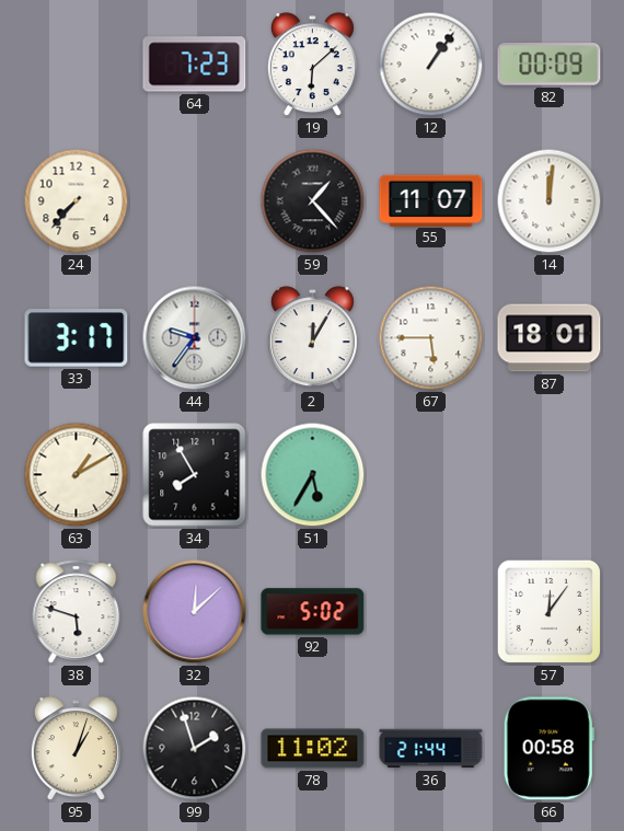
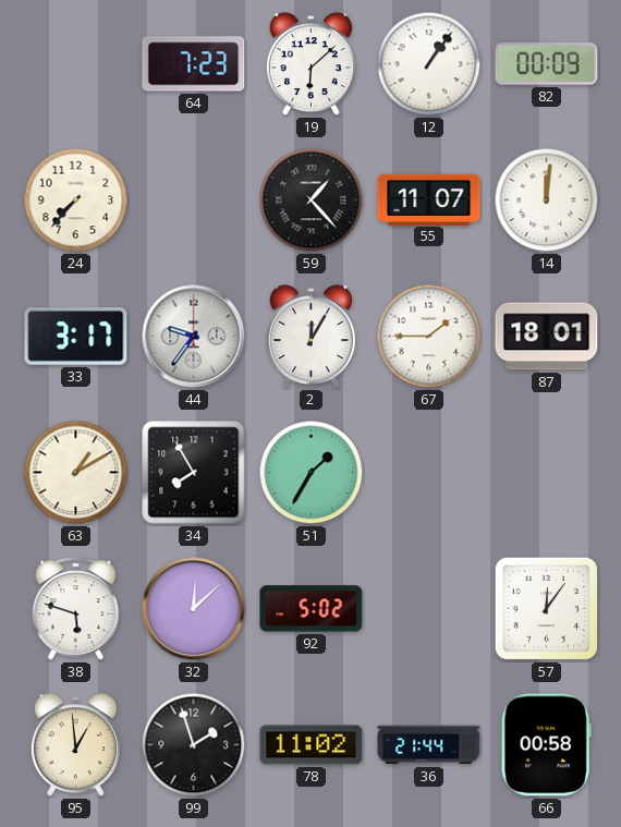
67: 5:45 -> 1:45
51: 5:35 -> 1:35
95: 1:03 -> 12:59
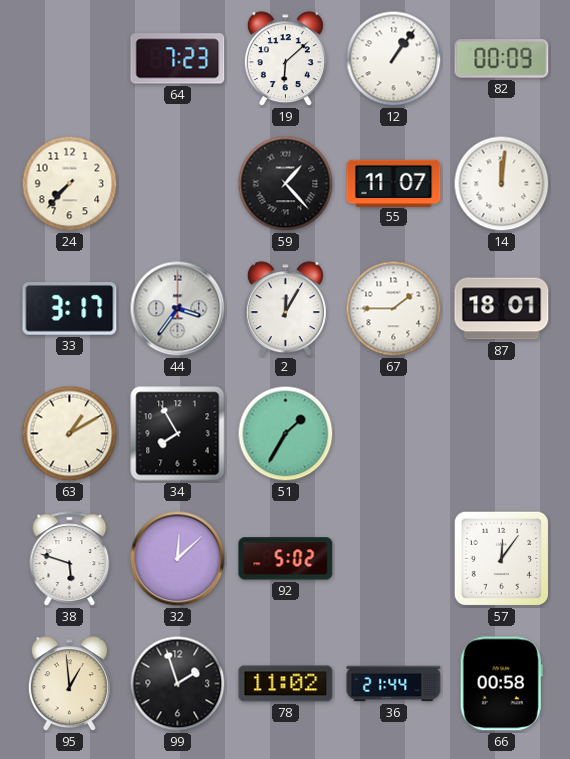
44: 9:36 -> 3:36
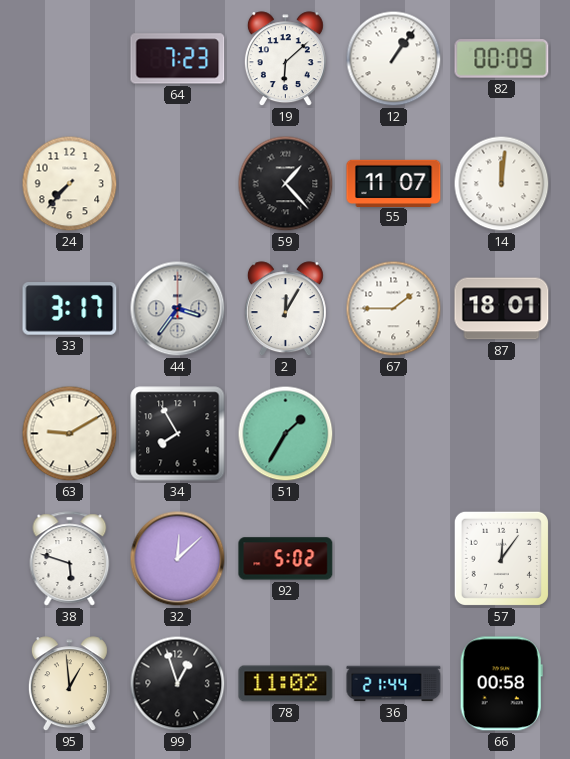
63: 1:10 -> 9:10
99: 1:57 -> 12:57
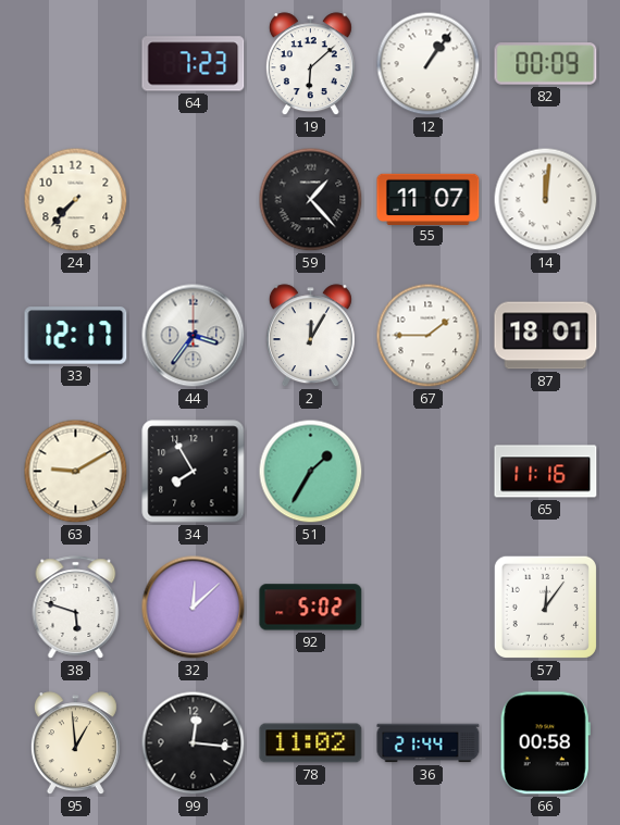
33: 3:17 -> 12:17
65: none -> 11:16
99: 12:57 -> 12:16
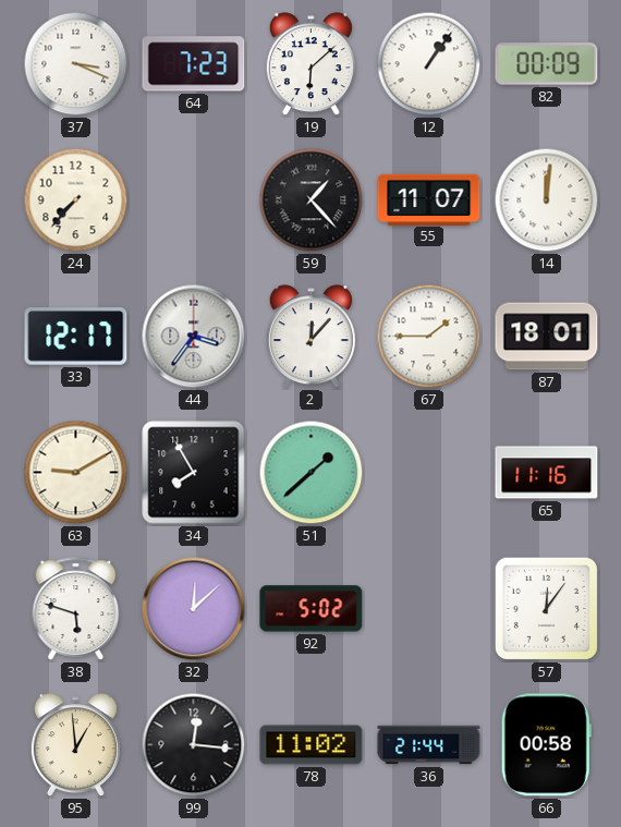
37: none -> 3:19
2: 12:05 -> 12:07
51: 1:35 -> 1:38
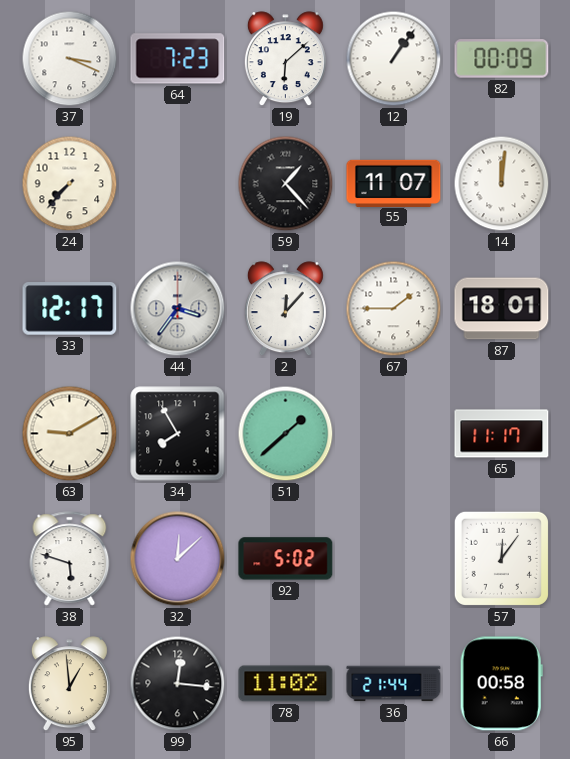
65: 11:16 -> 11:17
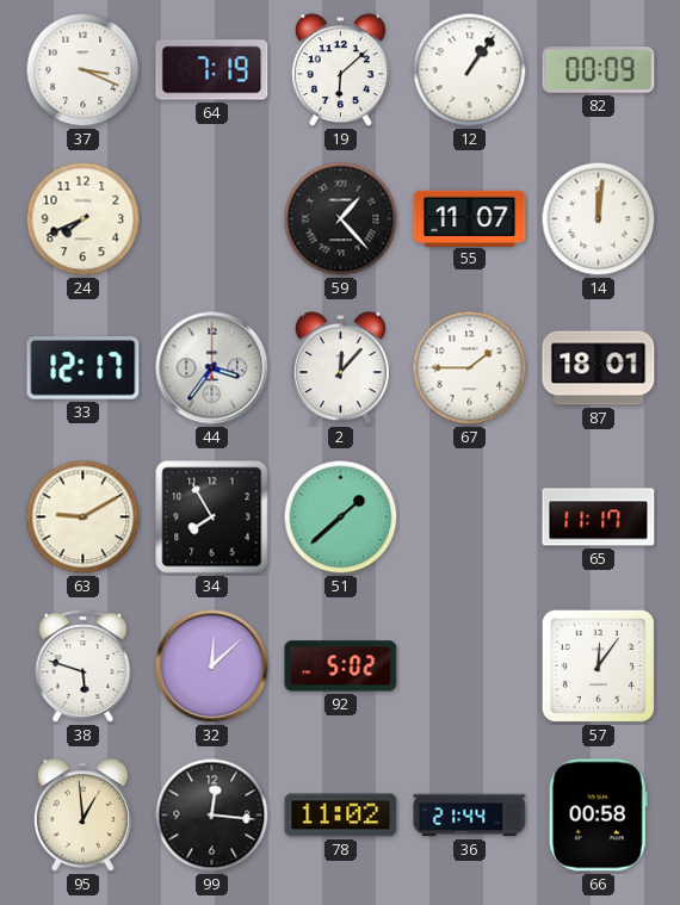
64: 7:23 -> 7:19
24: 7:37 -> 7:41
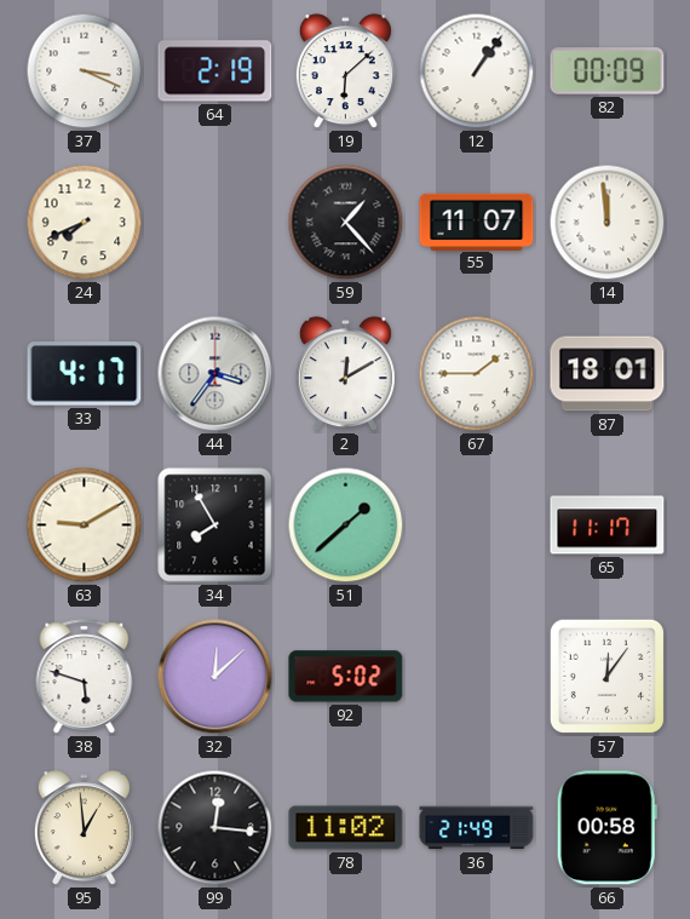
64: 7:19 -> 2:19
14: 12:01 -> 11:59
33: 12:17 -> 4:17
2: 12:07 -> 12:10
36: 21:44 -> 21:49
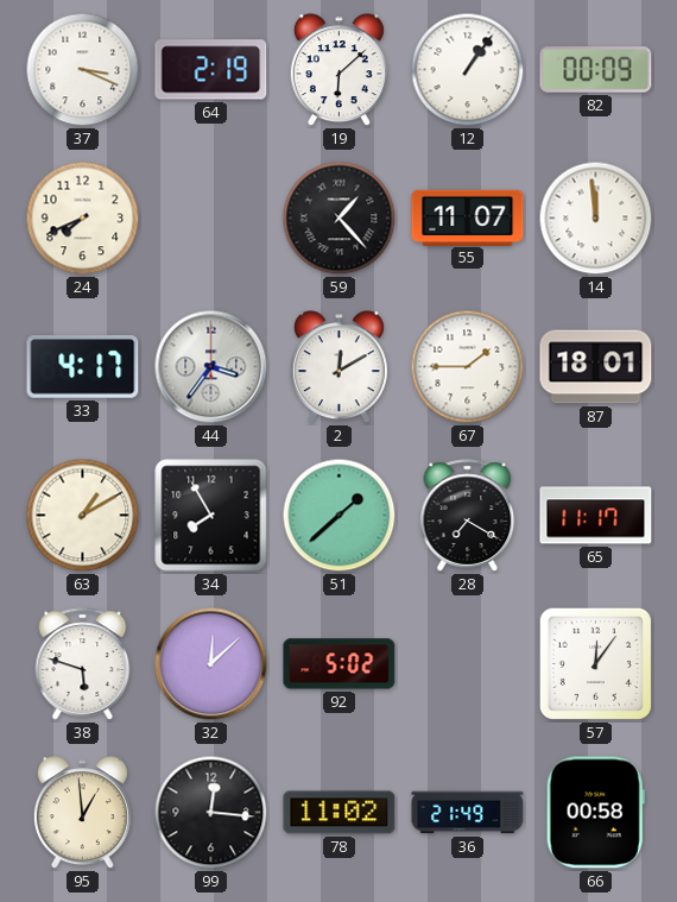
63: 9:10 -> 1:10
28: none -> 7:20
